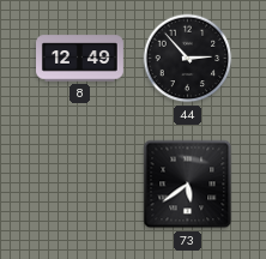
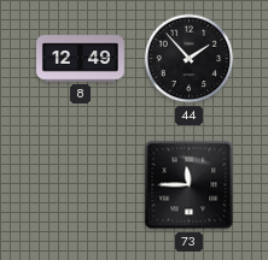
44: 2:53 -> 1:53
73: 5:39 -> 11:45
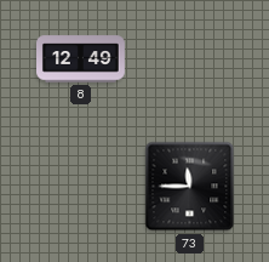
44: 1:53 -> none
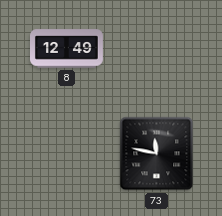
73: 11:45 -> 11:47
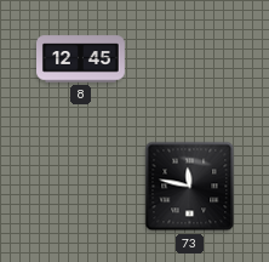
8: 12:49 -> 12:45
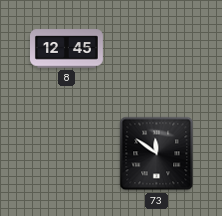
73: 11:47 -> 11:51
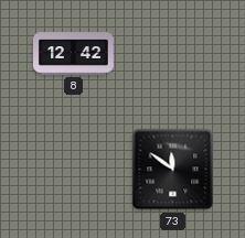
8: 12:45 -> 12:42
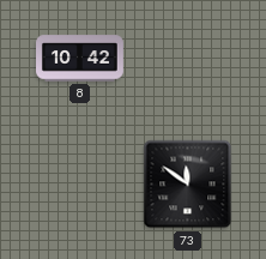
8: 12:42 -> 10:42
